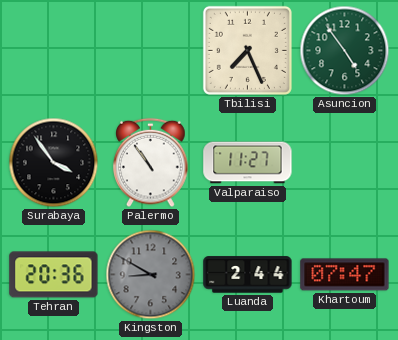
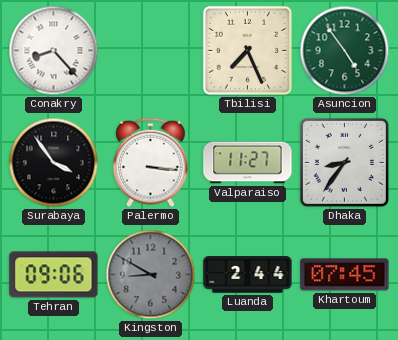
Conakry: none -> 8:23
Palermo: 10:54 -> 3:16
Dhaka: none -> 8:36
Tehran: 20:36 -> 09:06
Khartoum: 07:47 -> 07:45
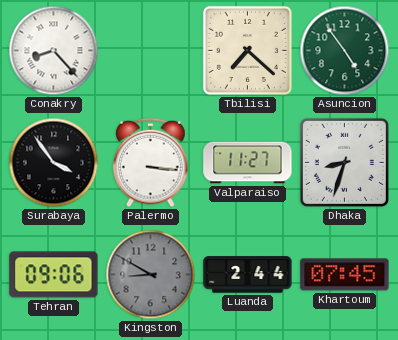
Tbilisi: 7:26 -> 7:22
Dhaka: 8:36 -> 8:33
